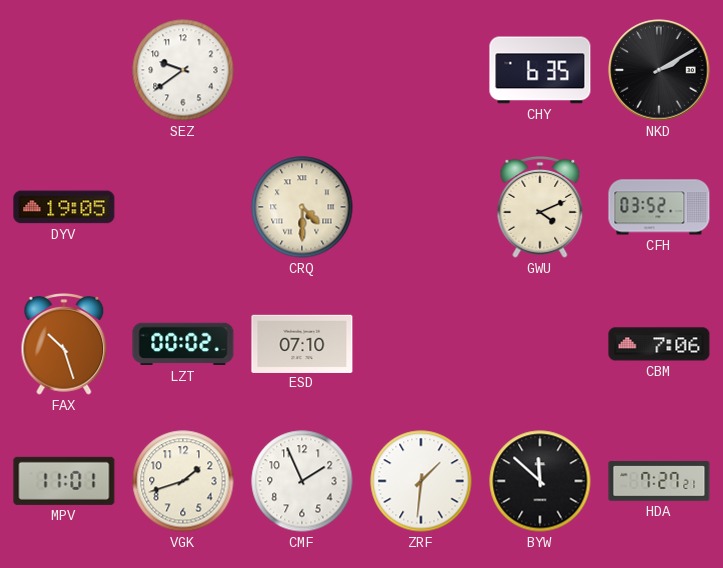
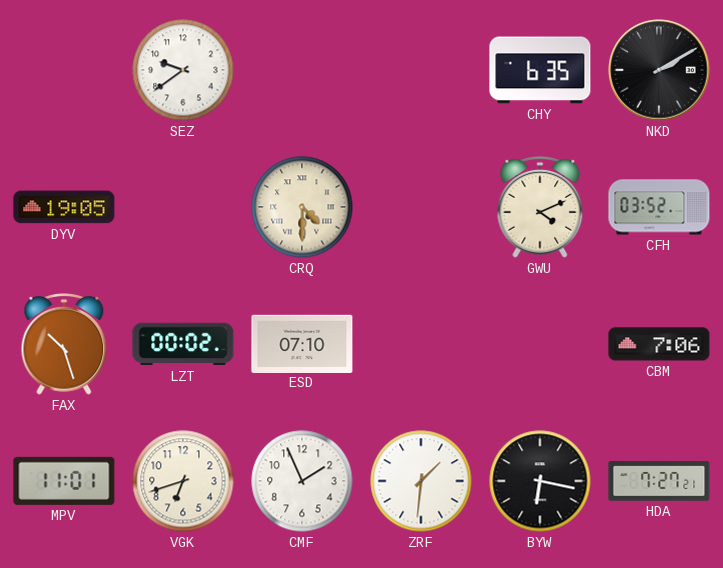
VGK: 1:42 -> 6:42
BYW: 11:52 -> 6:17
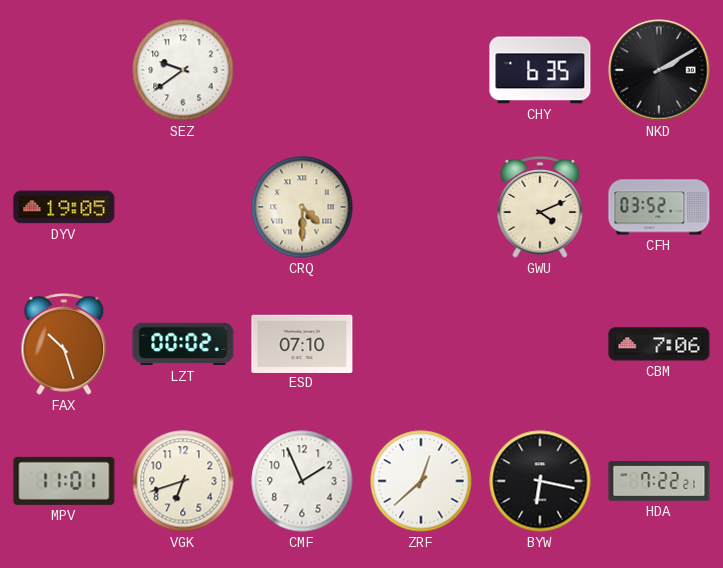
ZRF: 1:31 -> 12:38
HDA: 7:27 -> 7:22
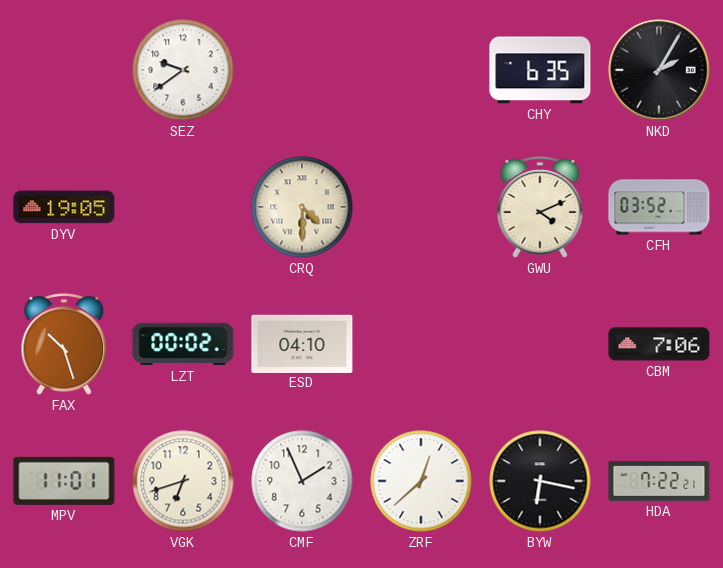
NKD: 2:10 -> 2:05
ESD: 07:10 -> 04:10
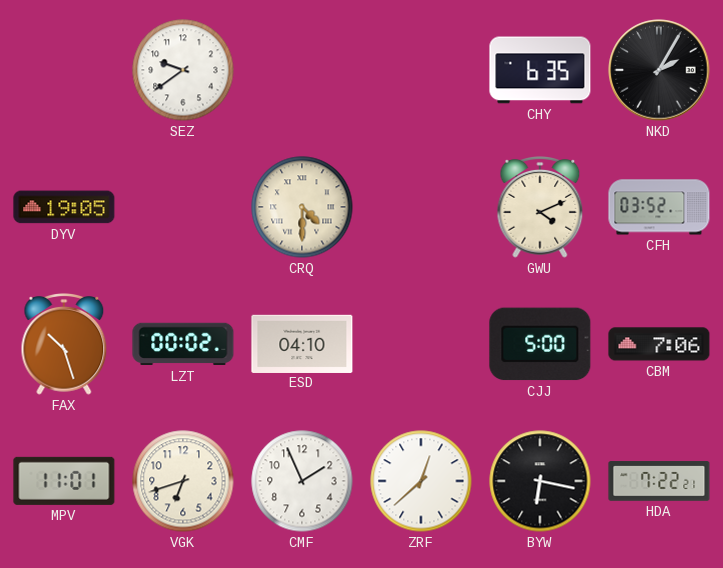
CJJ: none -> 5:00
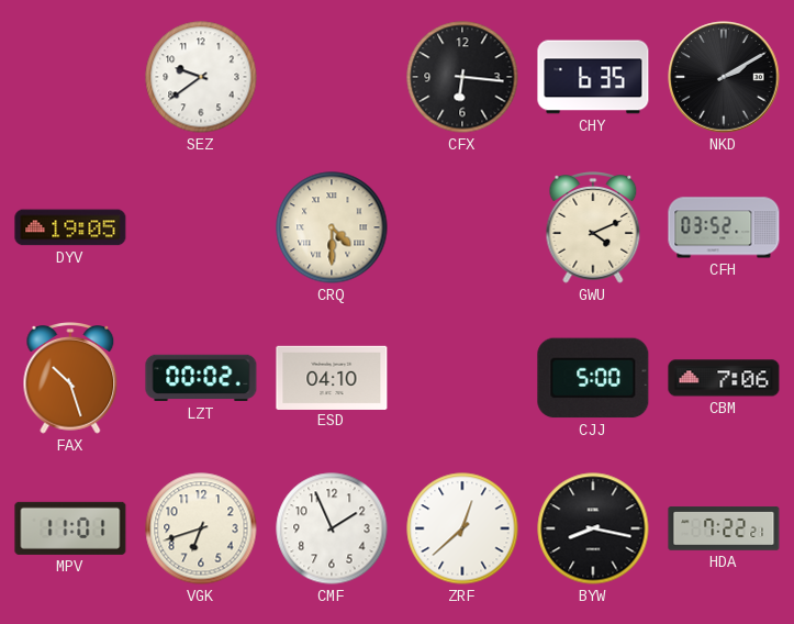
CFX: none -> 6:16
NKD: 2:05 -> 2:10
BYW: 6:17 -> 8:17
